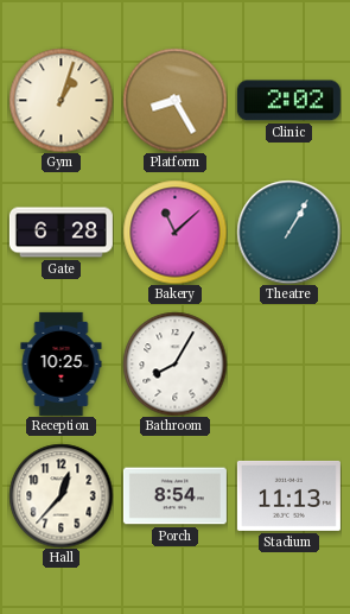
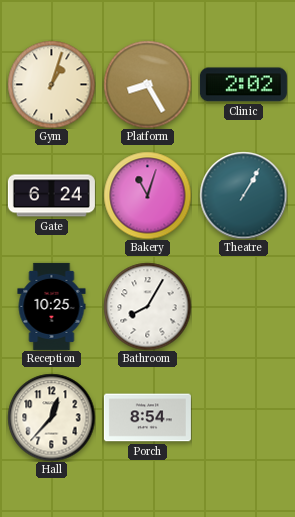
Gate: 6:28 -> 6:24
Bakery: 11:08 -> 11:03
Stadium: 11:13 -> none
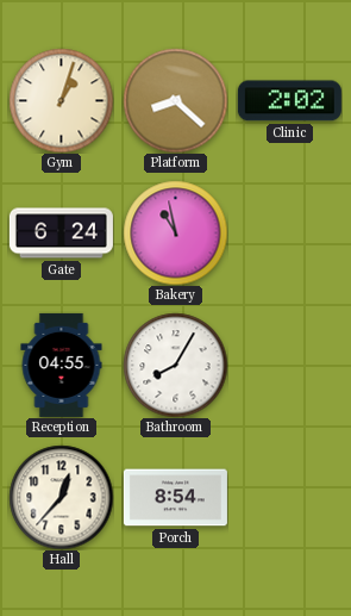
Platform: 8:25 -> 8:22
Bakery: 11:03 -> 10:58
Theatre: 1:05 -> none
Reception: 10:25 -> 04:55
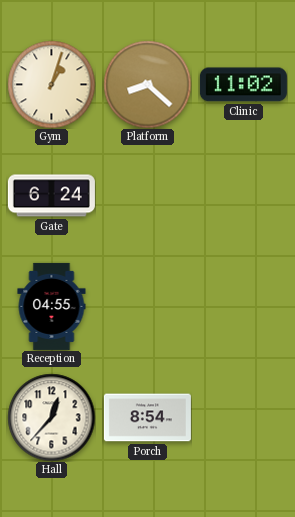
Clinic: 2:02 -> 11:02
Bakery: 10:58 -> none
Bathroom: 8:05 -> none
